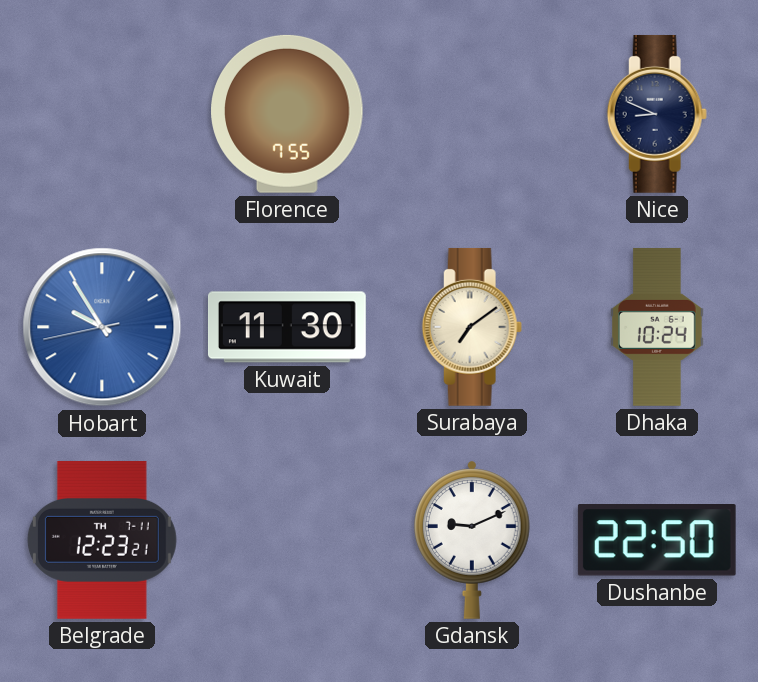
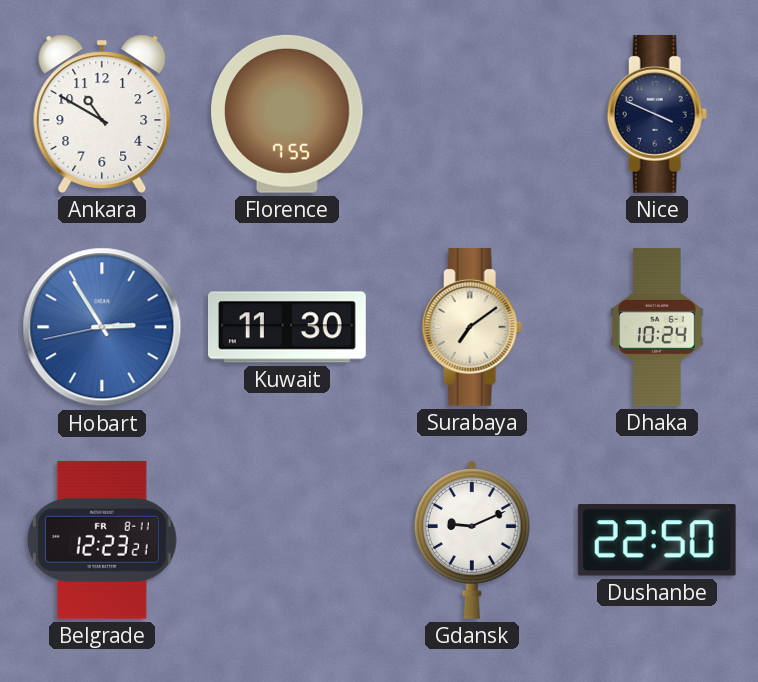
Ankara: none -> 10:50
Nice: 8:49 -> 3:49
Hobart: 9:54 -> 2:54
Belgrade date: TH 7-11 -> FR 8-11
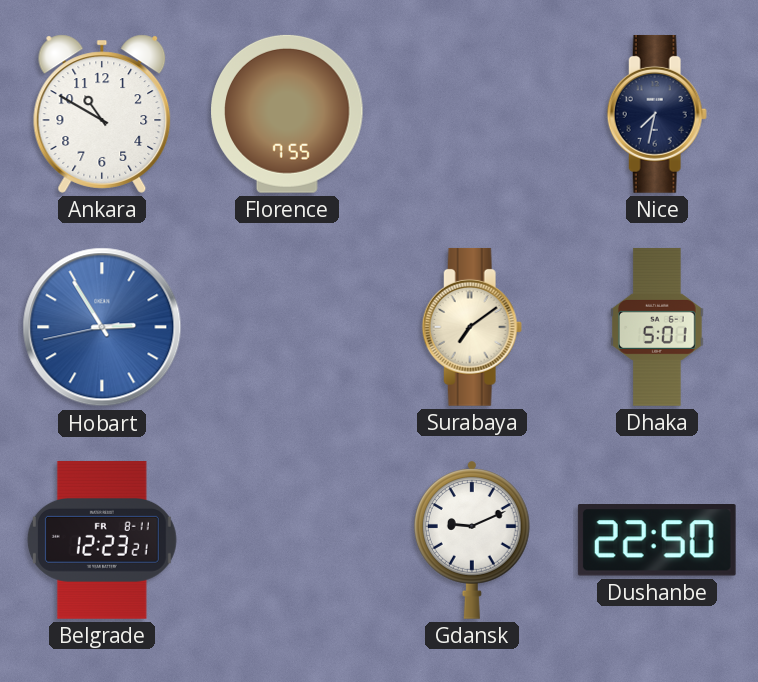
Nice: 3:49 -> 7:32
Kuwait: 11:30 -> none
Dhaka: 10:24 -> 5:01
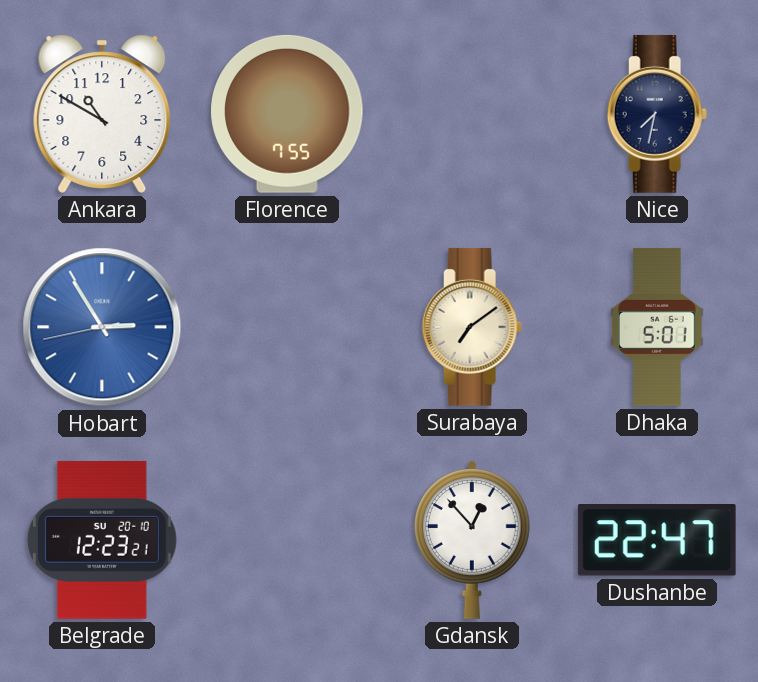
Belgrade date: FR 8-11 -> SU 20-10
Gdansk: 9:11 -> 12:53
Dushanbe: 22:50 -> 22:47
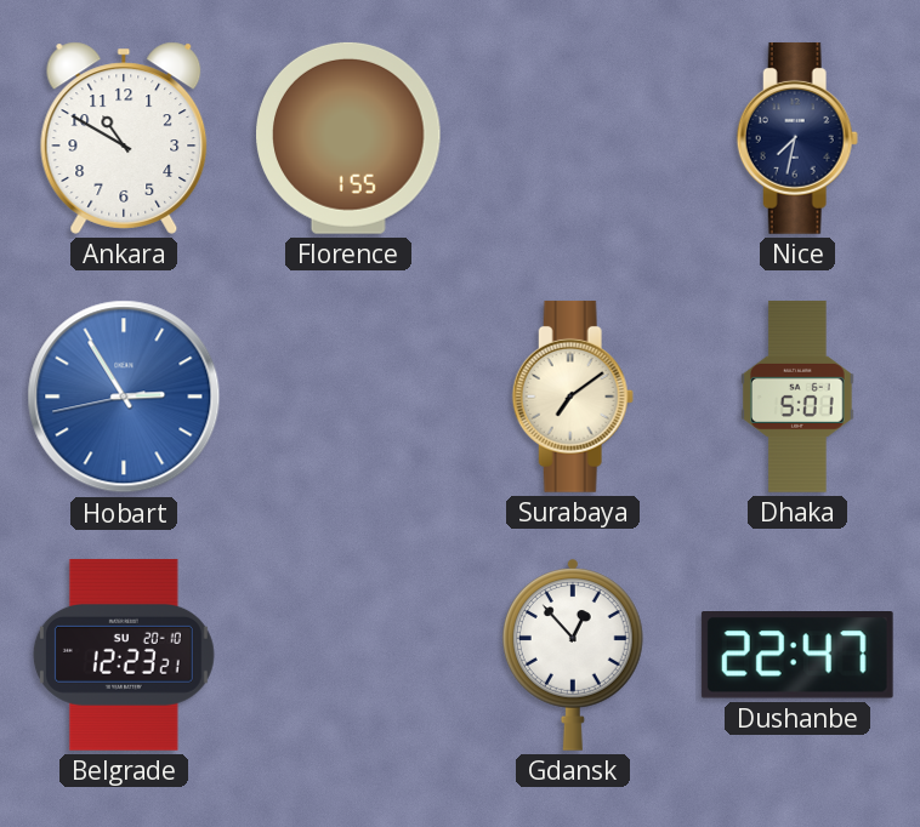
Florence: 7:55 -> 1:55
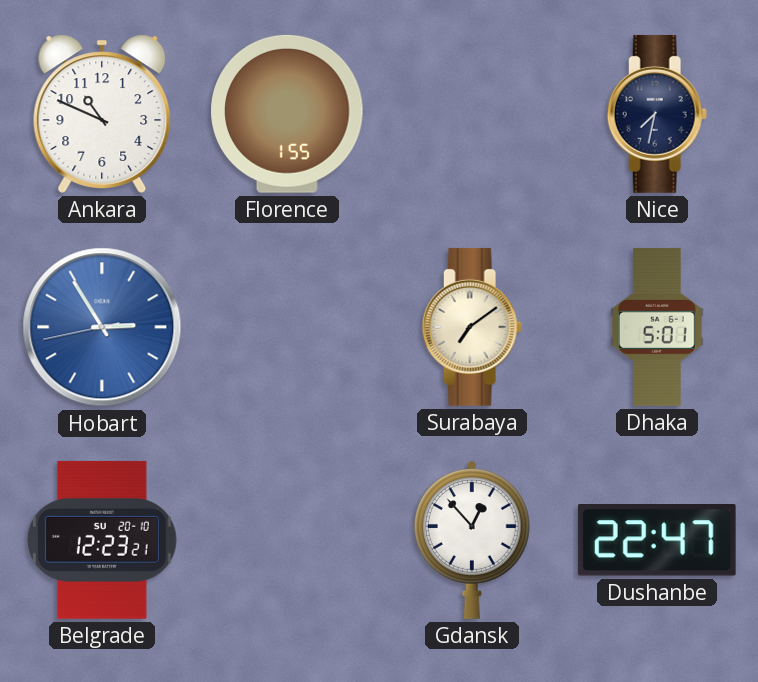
Ankara: 10:50 -> 10:49
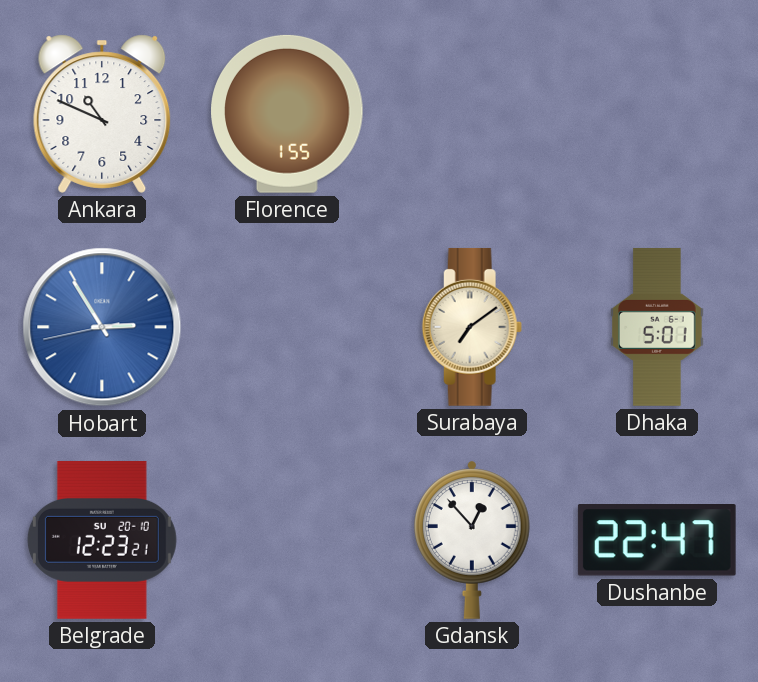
Nice: 7:32 -> none
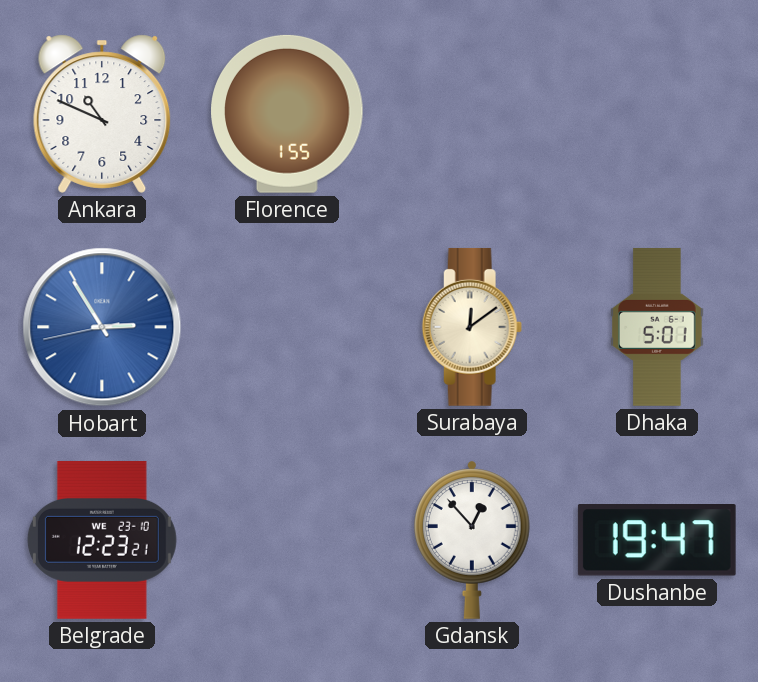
Surabaya: 7:09 -> 12:09
Belgrade date: SU 20-10 -> WE 23-10
Dushanbe: 22:47 -> 19:47
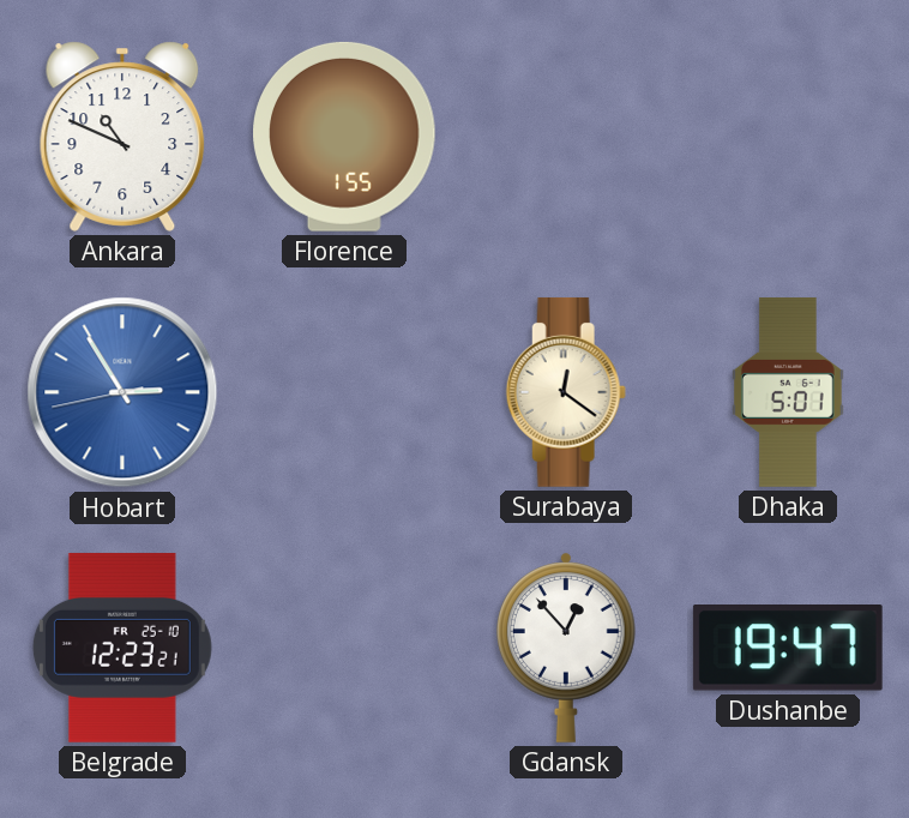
Surabaya: 12:09 -> 12:21
Belgrade date: WE 23-10 -> FR 25-10
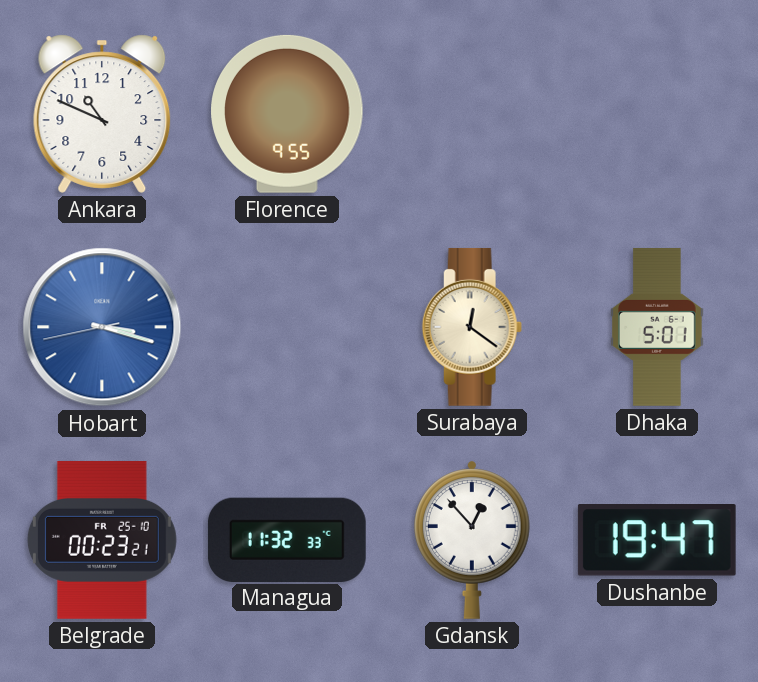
Florence: 1:55 -> 9:55
Hobart: 2:54 -> 3:17
Belgrade: 12:23 -> 00:23
Managua: none -> 11:32
